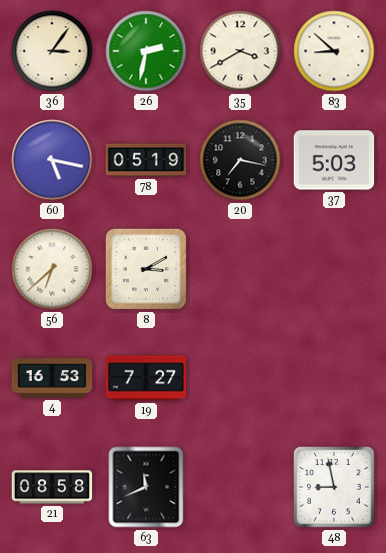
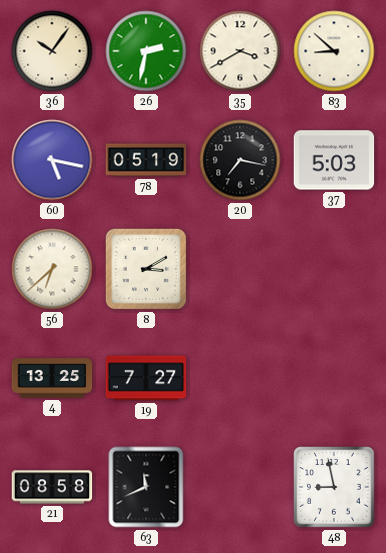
36: 3:06 -> 10:06
4: 16:53 -> 13:25
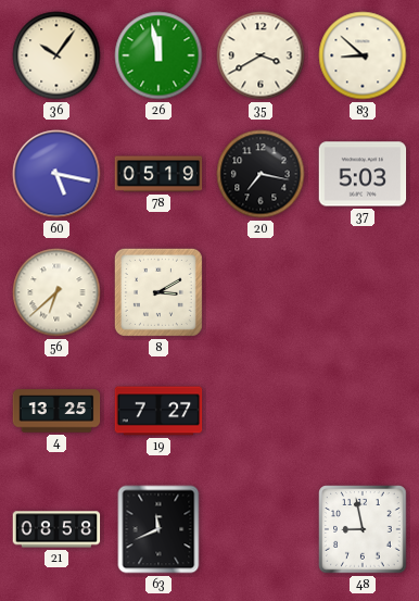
26: 2:32 -> 11:58
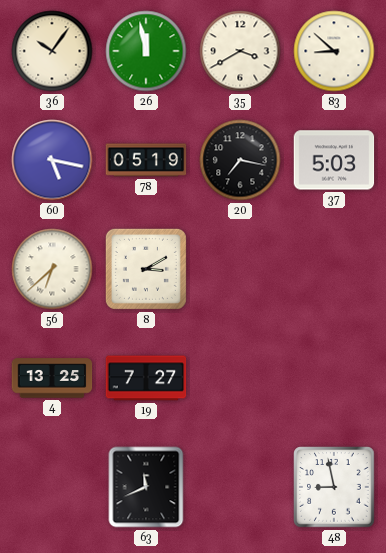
21: 08:58 -> none
